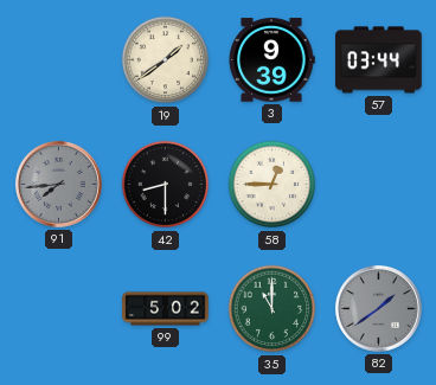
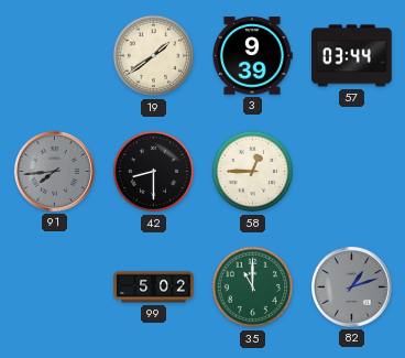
82: 1:39 -> 1:12
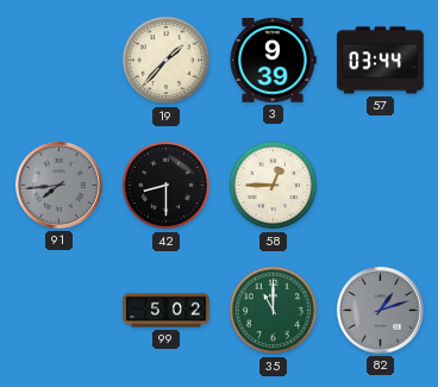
19: 1:39 -> 1:37
